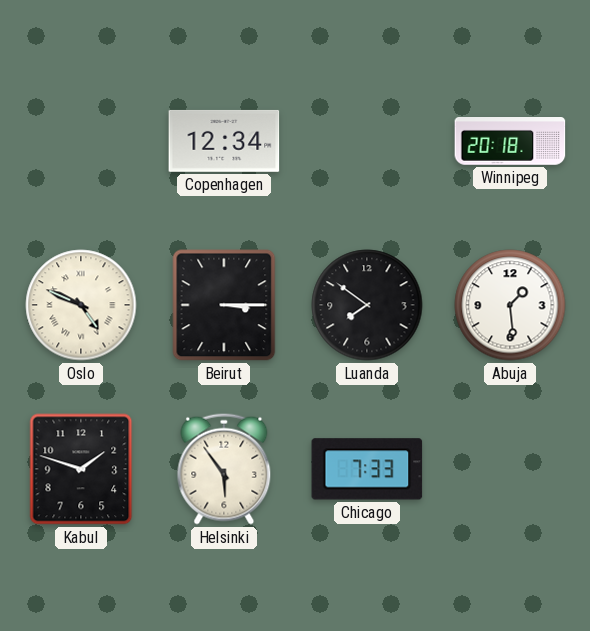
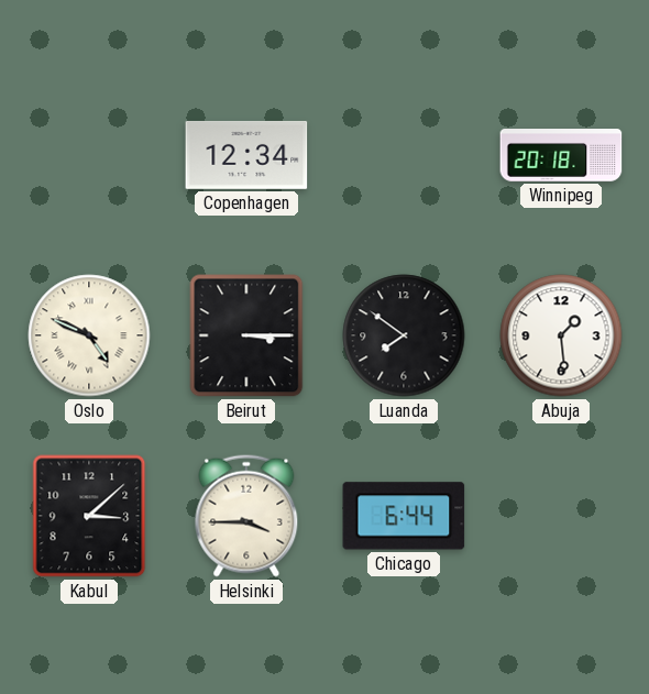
Kabul: 1:48 -> 3:08
Helsinki: 5:54 -> 3:45
Chicago: 7:33 -> 6:44
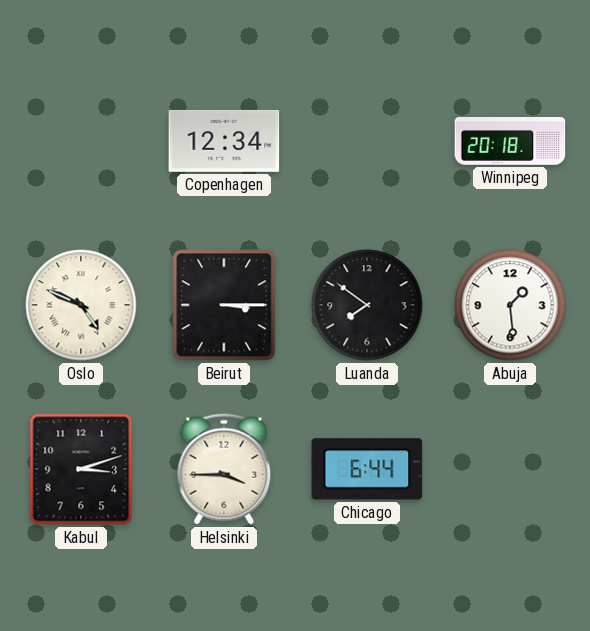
Kabul: 3:08 -> 3:12
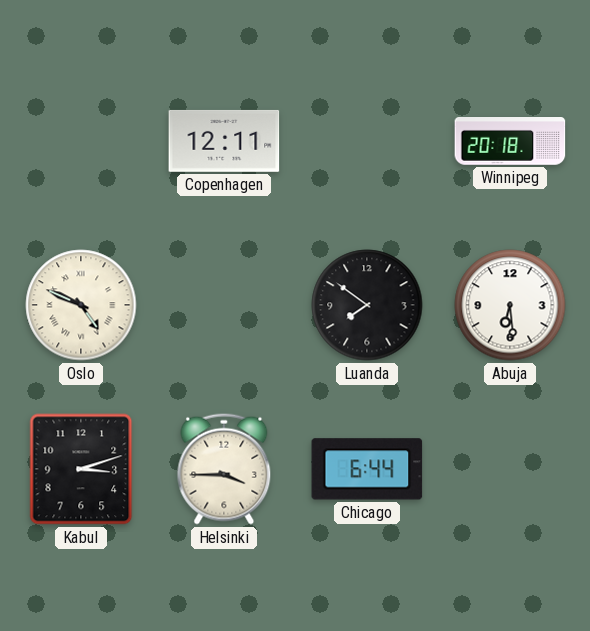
Copenhagen: 12:34 -> 12:11
Beirut: 3:15 -> none
Abuja: 1:29 -> 6:29
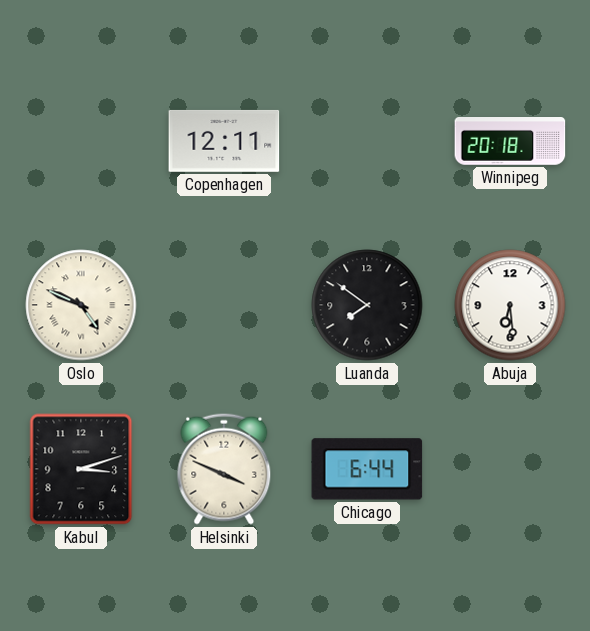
Helsinki: 3:45 -> 3:49
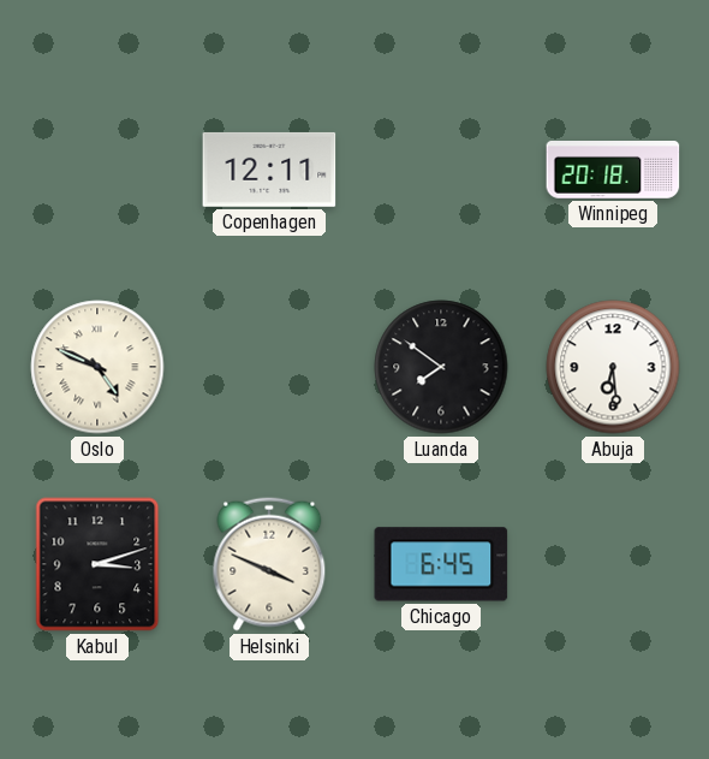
Chicago: 6:44 -> 6:45
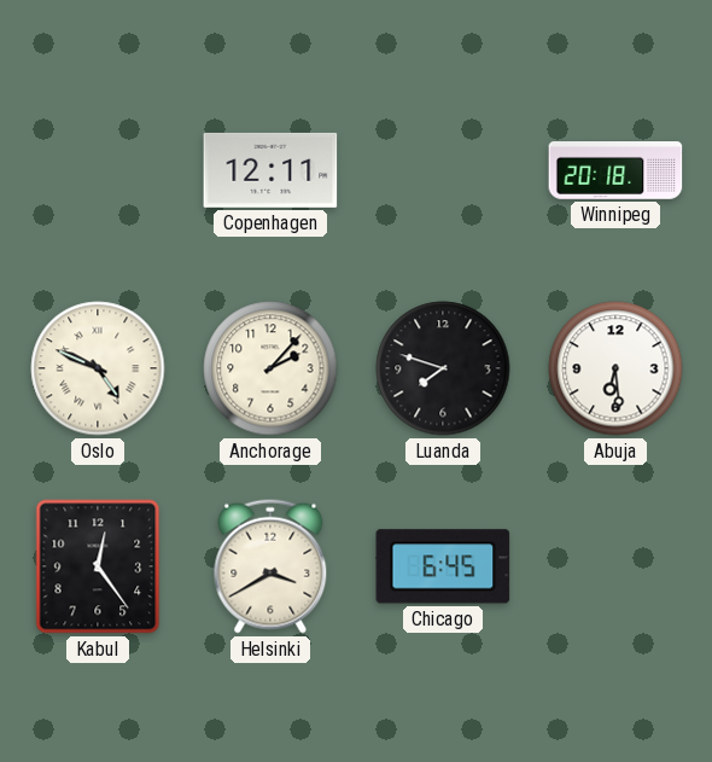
Anchorage: none -> 2:07
Luanda: 7:51 -> 7:48
Kabul: 3:12 -> 12:24
Helsinki: 3:49 -> 3:40
